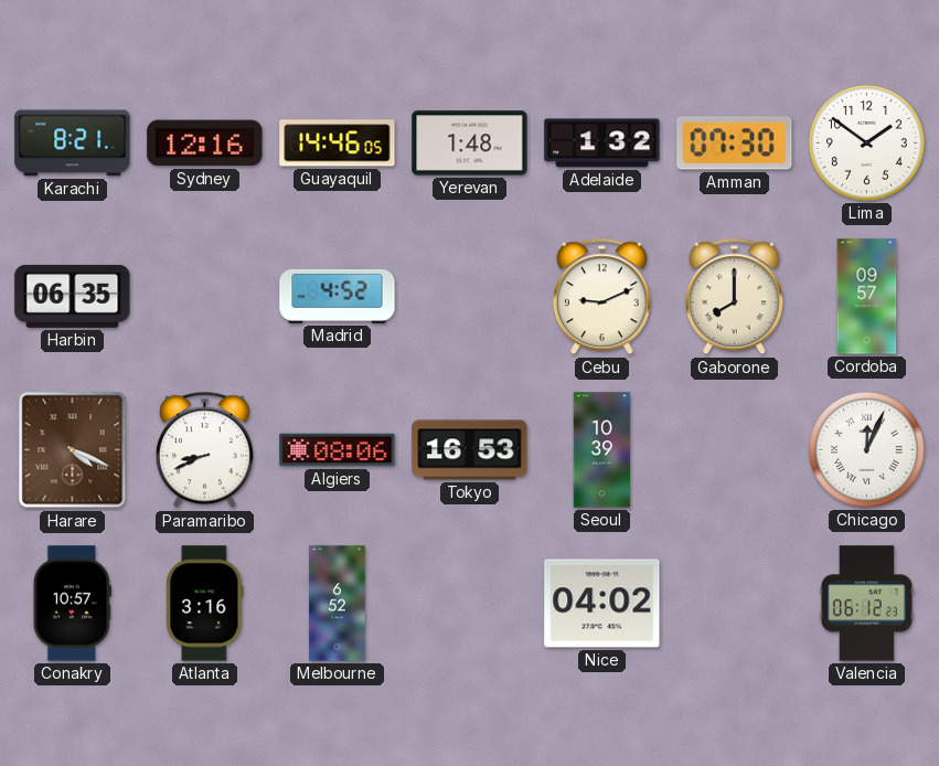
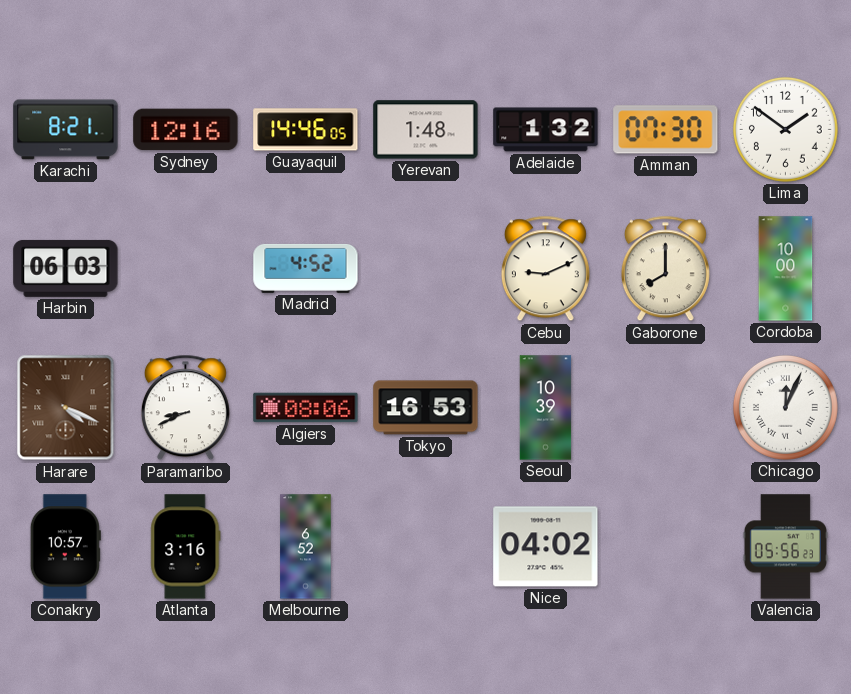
Harbin: 06:35 -> 06:03
Cordoba: 09:57 -> 10:00
Valencia: 06:12 -> 05:56
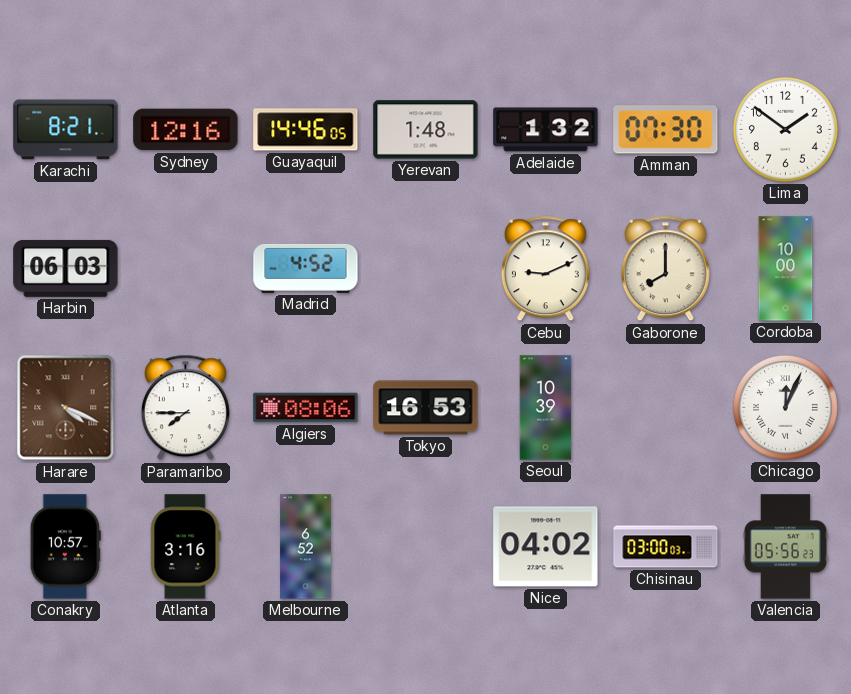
Paramaribo: 8:41 -> 7:45
Chisinau: none -> 03:00
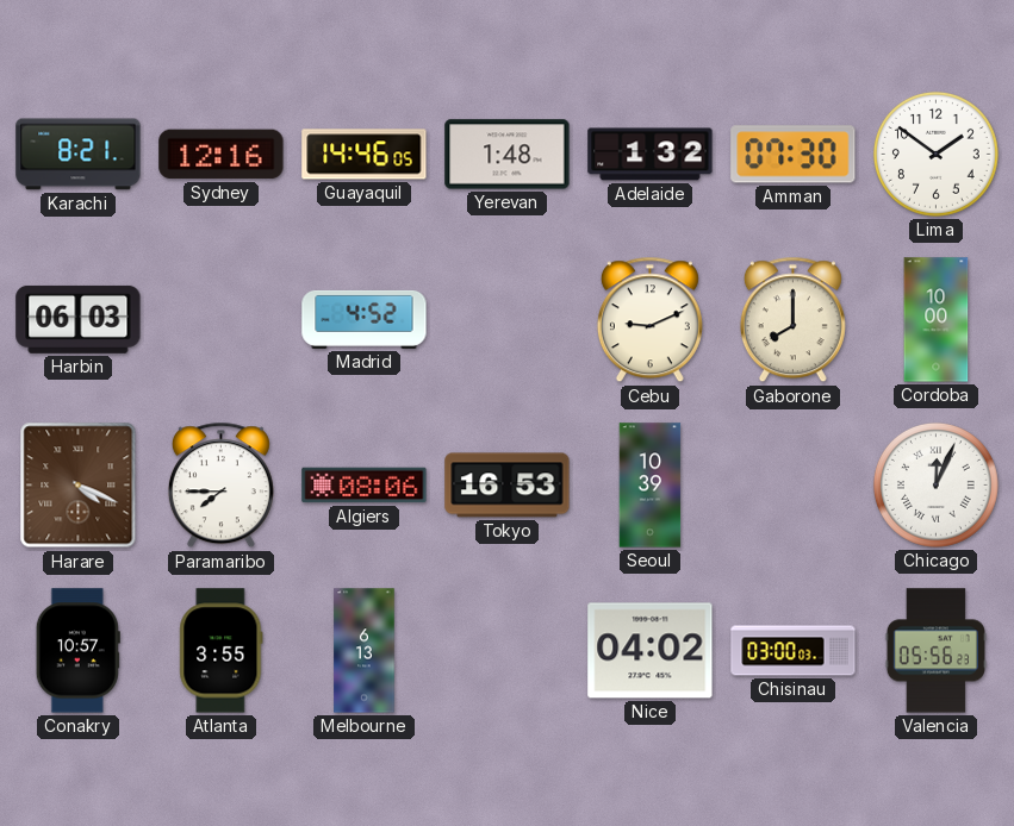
Atlanta: 3:16 -> 3:55
Melbourne: 6:52 -> 6:13
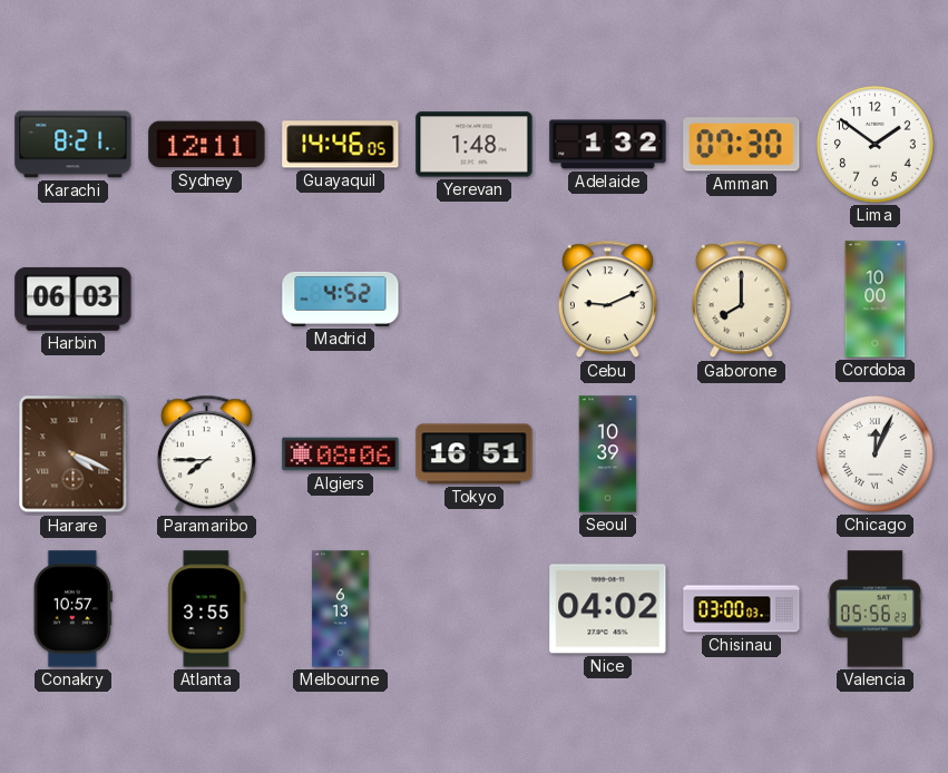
Sydney: 12:16 -> 12:11
Tokyo: 16:53 -> 16:51
